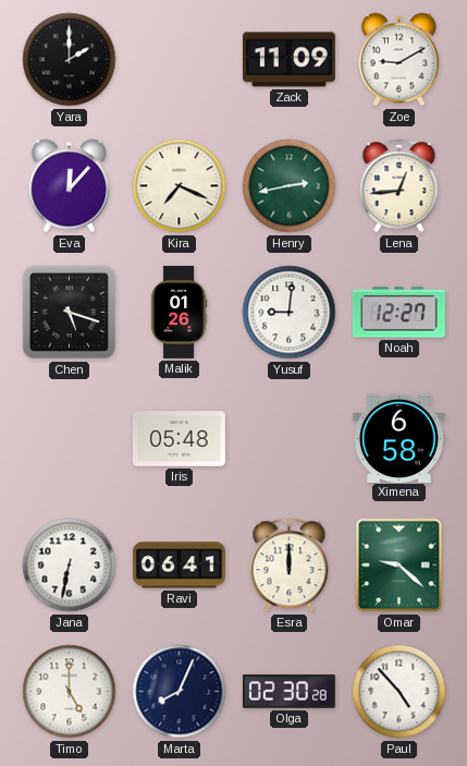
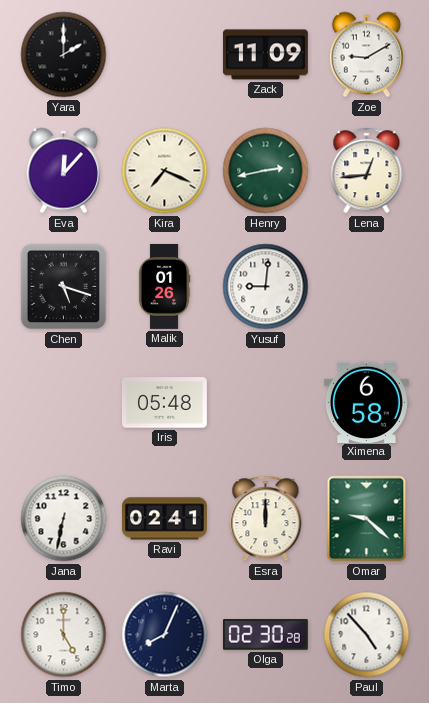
Noah: 12:27 -> none
Ravi: 06:41 -> 02:41
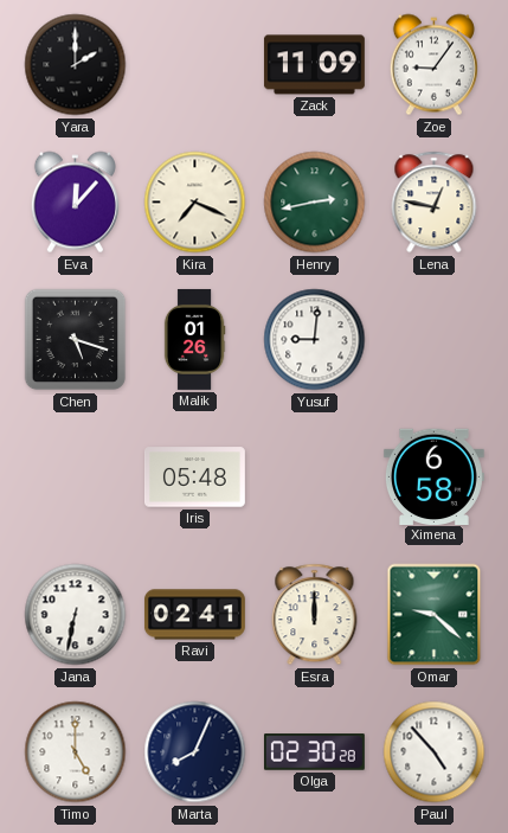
Zoe: 9:10 -> 9:06
Lena: 12:44 -> 12:47
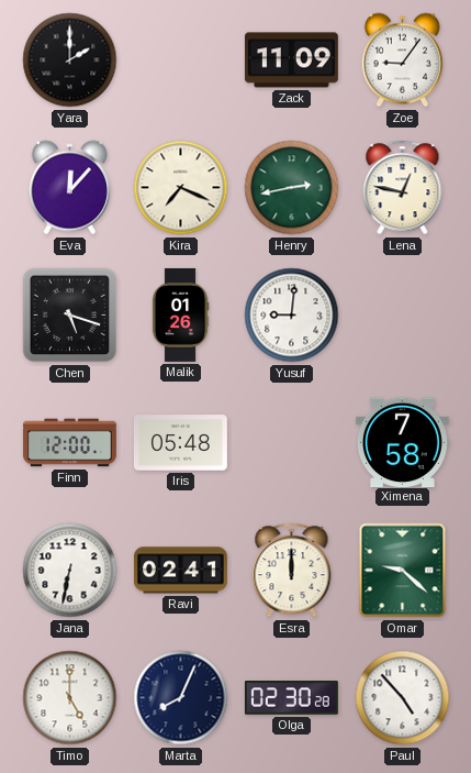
Finn: none -> 12:00
Ximena: 6:58 -> 7:58
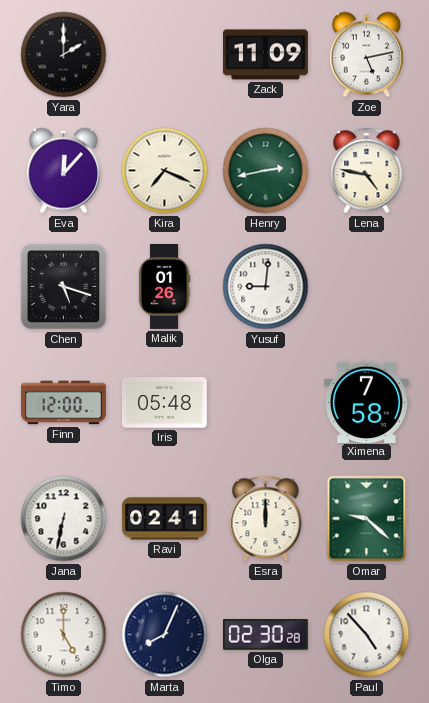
Zoe: 9:06 -> 5:13
Lena: 12:47 -> 4:47
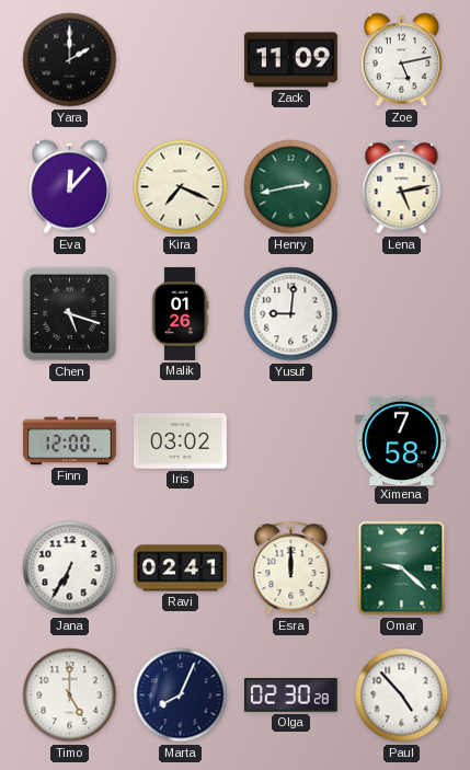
Lena: 4:47 -> 5:13
Iris: 05:48 -> 03:02
Jana: 6:32 -> 6:35
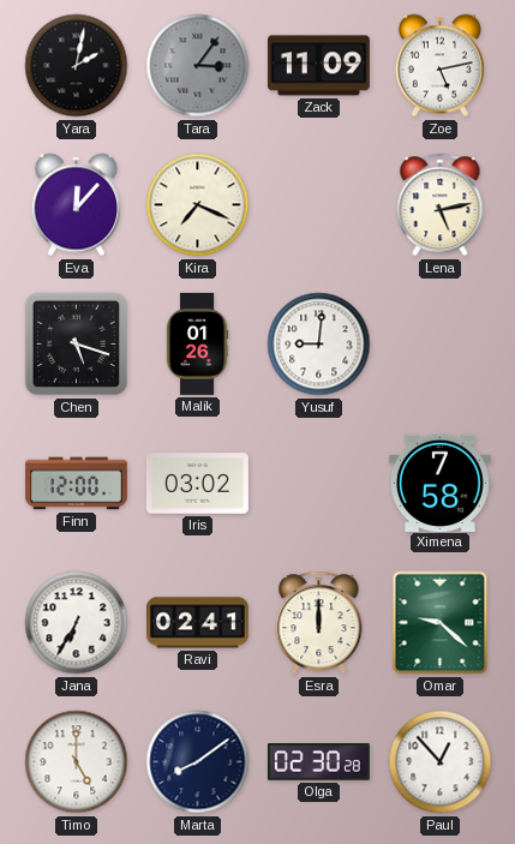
Yara: 2:00 -> 2:02
Tara: none -> 3:06
Henry: 2:43 -> none
Marta: 8:04 -> 8:09
Paul: 4:53 -> 12:53
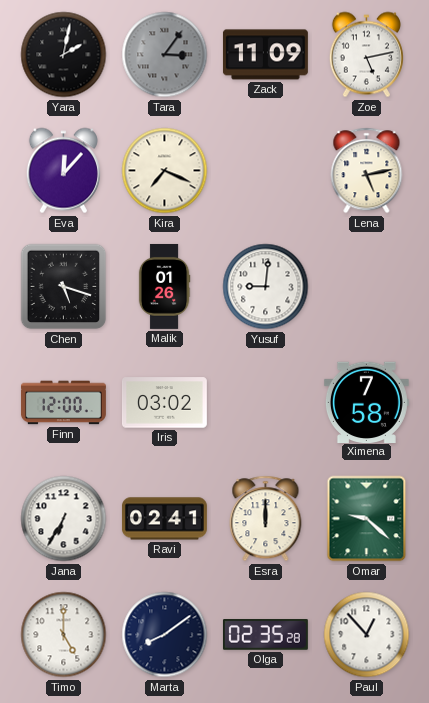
Olga: 02:30 -> 02:35
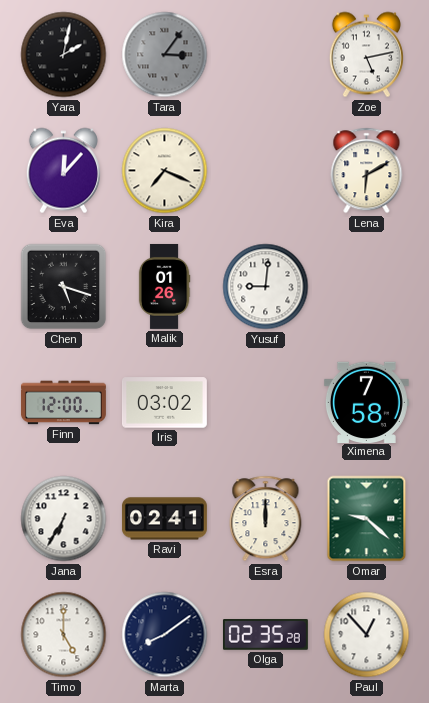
Zack: 11:09 -> none
Lena: 5:13 -> 6:10
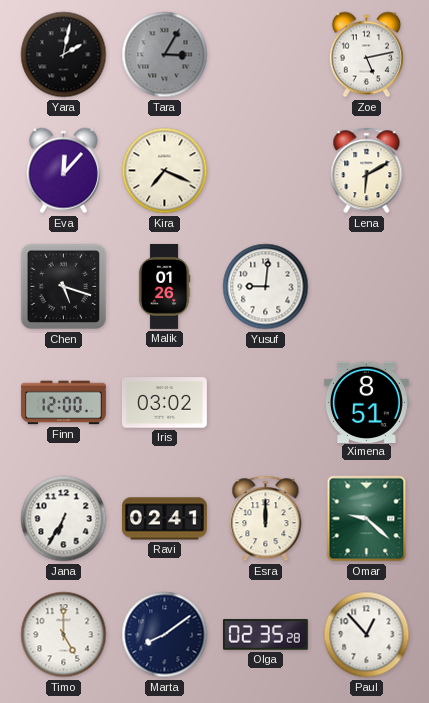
Tara: 3:06 -> 3:05
Ximena: 7:58 -> 8:51
